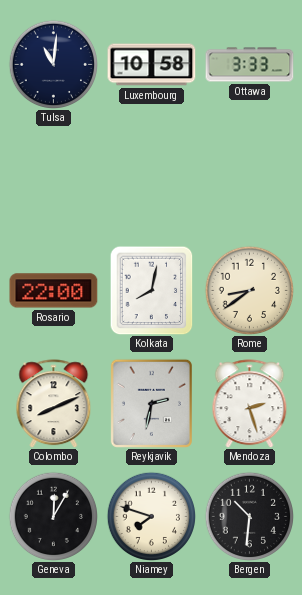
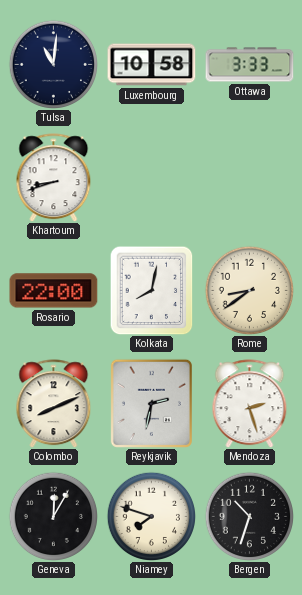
Khartoum: none -> 8:42
Bergen: 10:31 -> 10:33
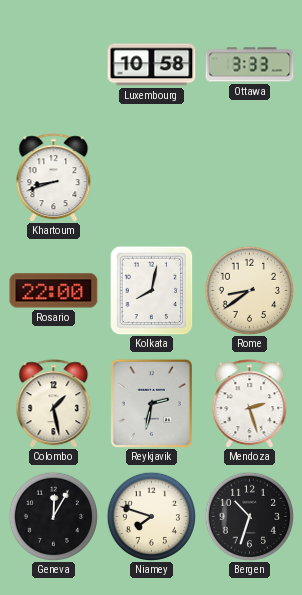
Tulsa: 11:01 -> none
Colombo: 8:11 -> 1:28
